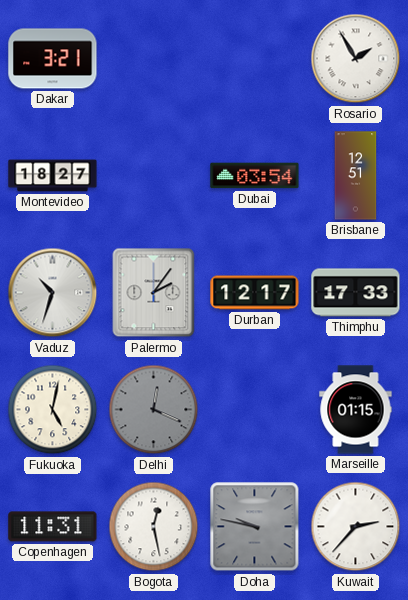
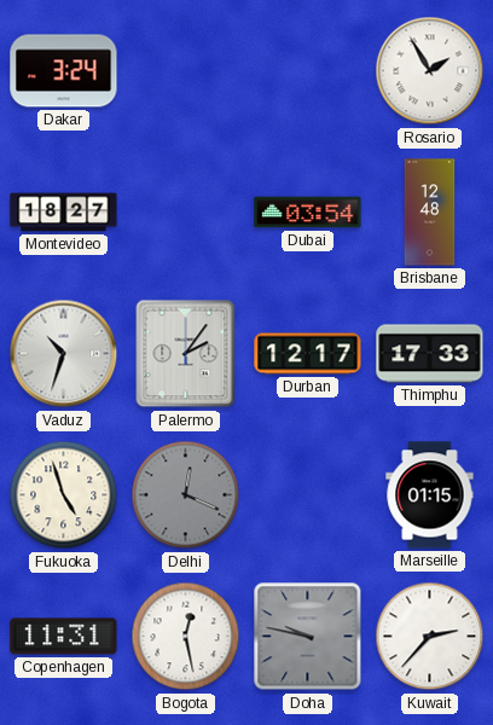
Dakar: 3:21 -> 3:24
Brisbane: 12:51 -> 12:48
Fukuoka: 5:02 -> 4:57
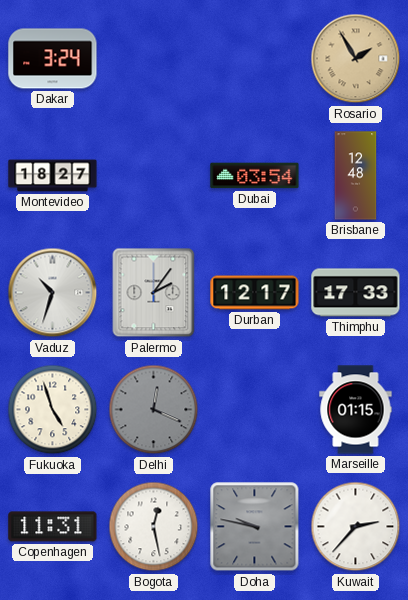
Rosario dial: white -> champagne
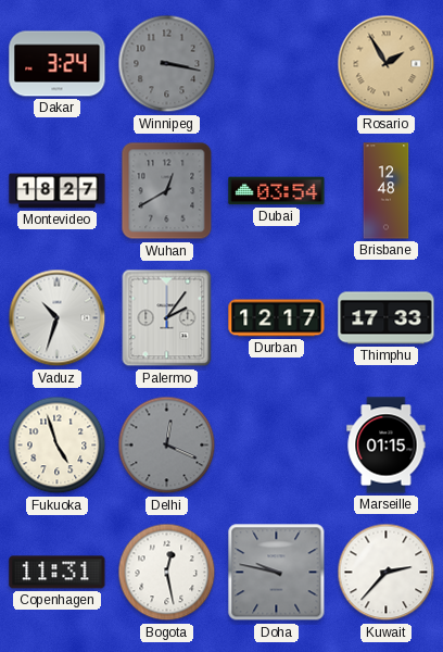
Winnipeg: none -> 3:17
Wuhan: none -> 12:40
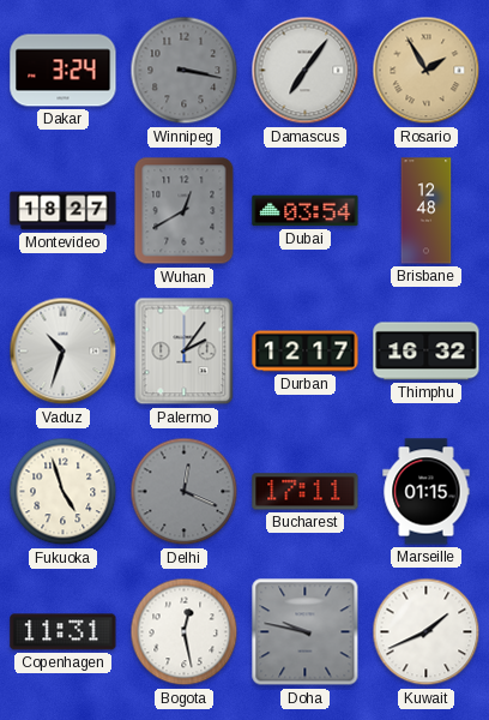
Damascus: none -> 7:06
Thimphu: 17:33 -> 16:32
Bucharest: none -> 17:11
Kuwait: 2:37 -> 1:41
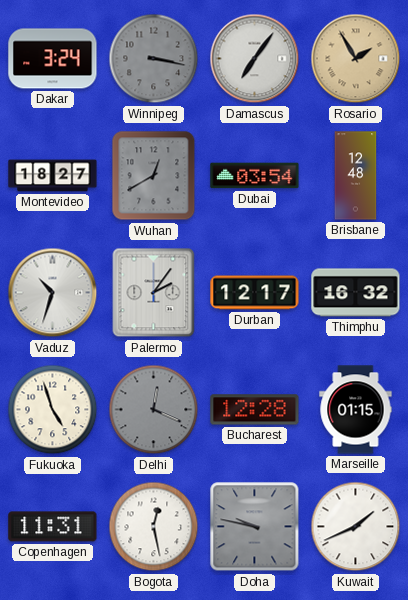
Bucharest: 17:11 -> 12:28
